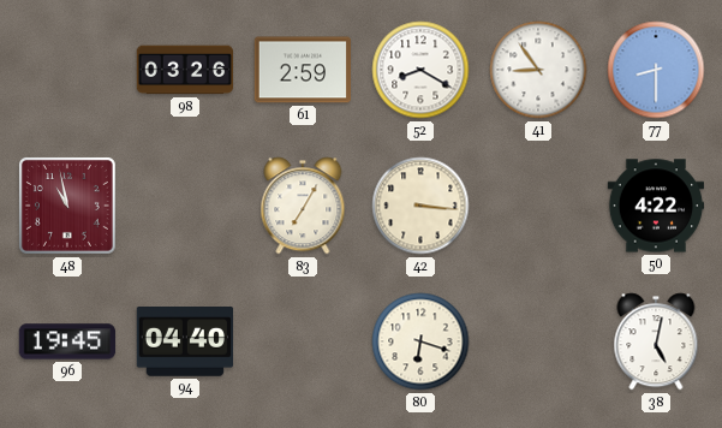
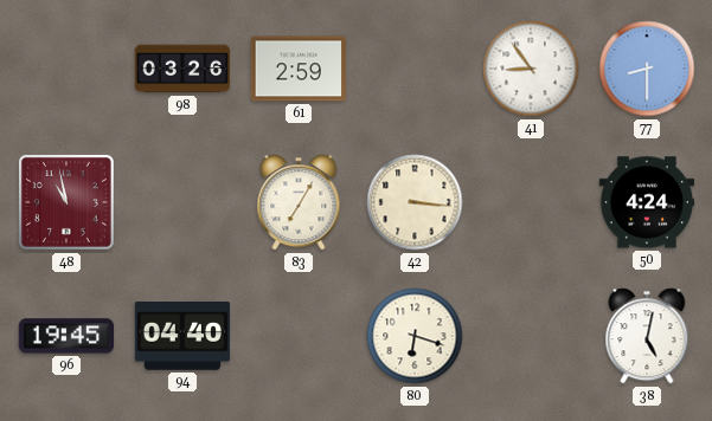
52: 8:20 -> none
50: 4:22 -> 4:24
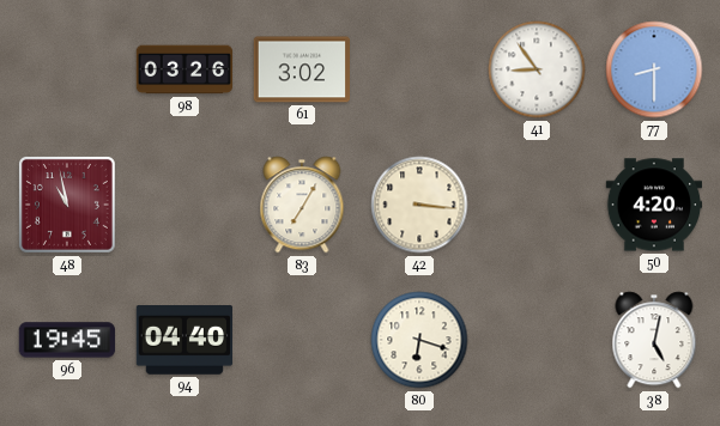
61: 2:59 -> 3:02
50: 4:24 -> 4:20
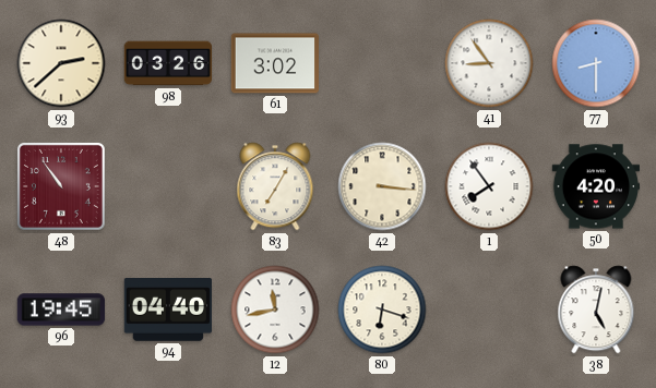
93: none -> 2:38
48: 10:58 -> 10:54
1: none -> 7:54
12: none -> 11:43
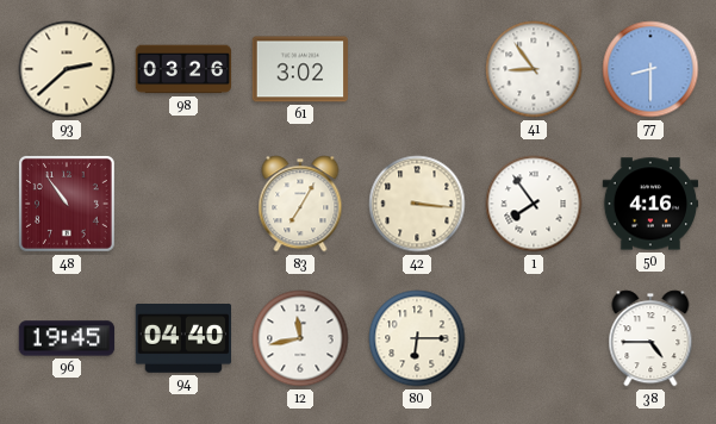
50: 4:20 -> 4:16
80: 6:18 -> 6:15
38: 5:02 -> 4:45
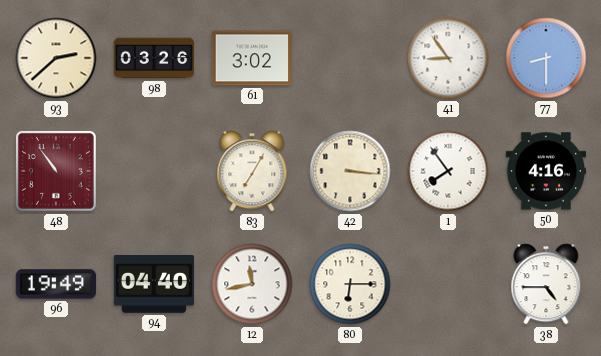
96: 19:45 -> 19:49
